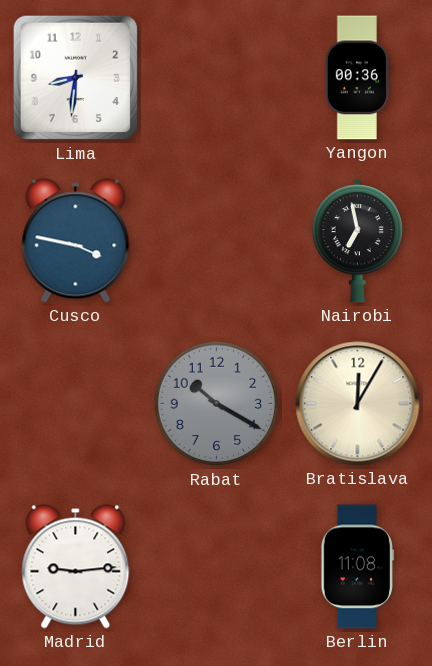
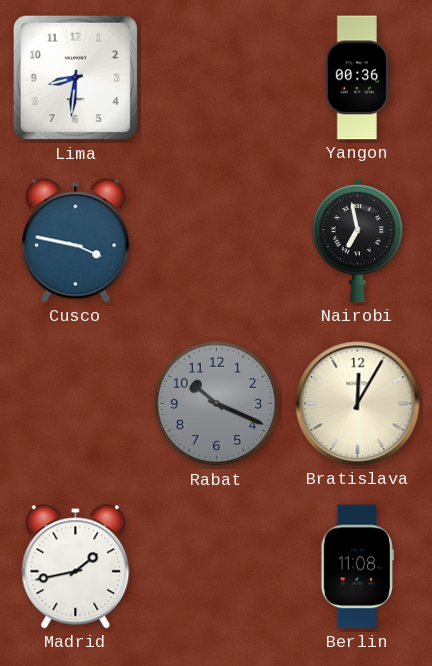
Rabat: 10:20 -> 10:19
Madrid: 9:14 -> 1:43
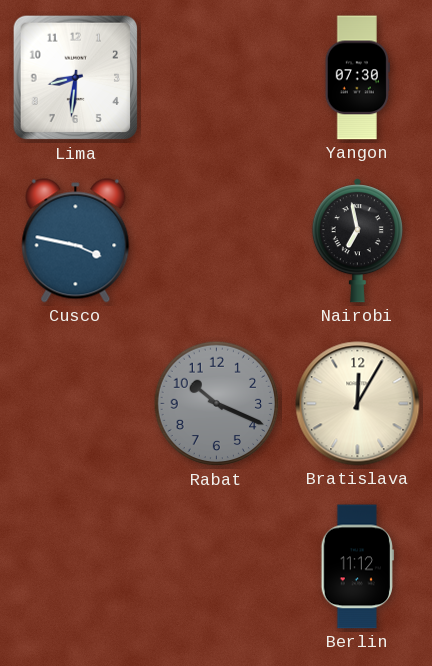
Yangon: 00:36 -> 07:30
Madrid: 1:43 -> none
Berlin: 11:08 -> 11:12
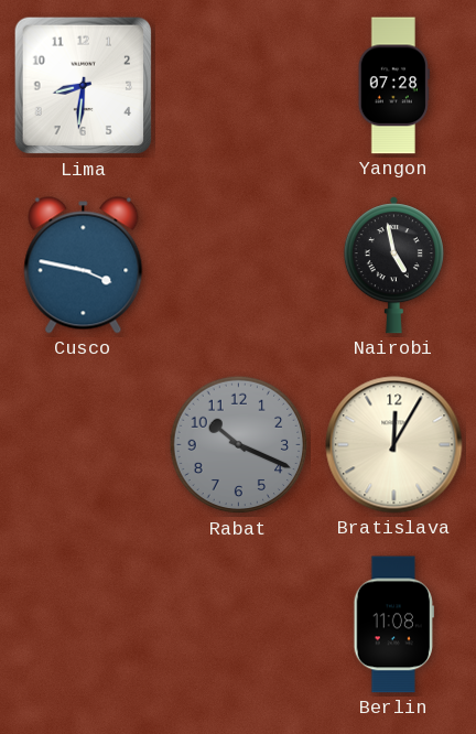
Yangon: 07:30 -> 07:28
Nairobi: 6:58 -> 4:58
Berlin: 11:12 -> 11:08
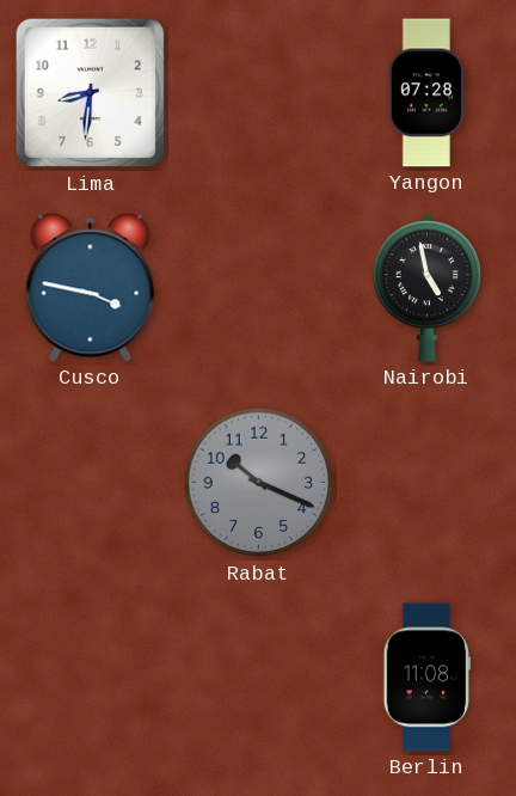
Bratislava: 12:05 -> none
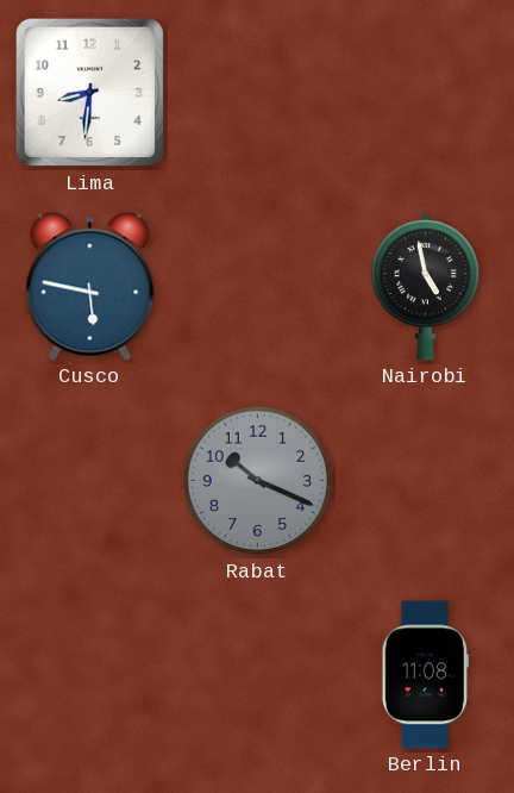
Yangon: 07:28 -> none
Cusco: 3:47 -> 5:47
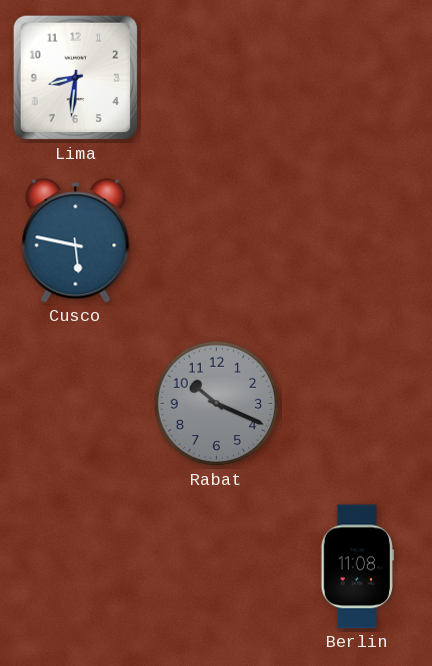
Nairobi: 4:58 -> none
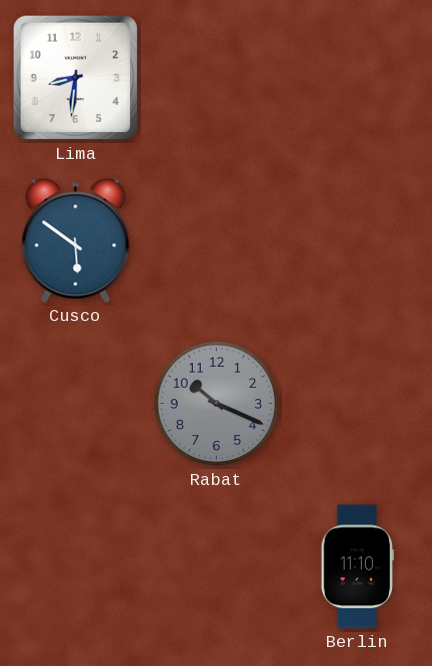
Cusco: 5:47 -> 5:51
Berlin: 11:08 -> 11:10
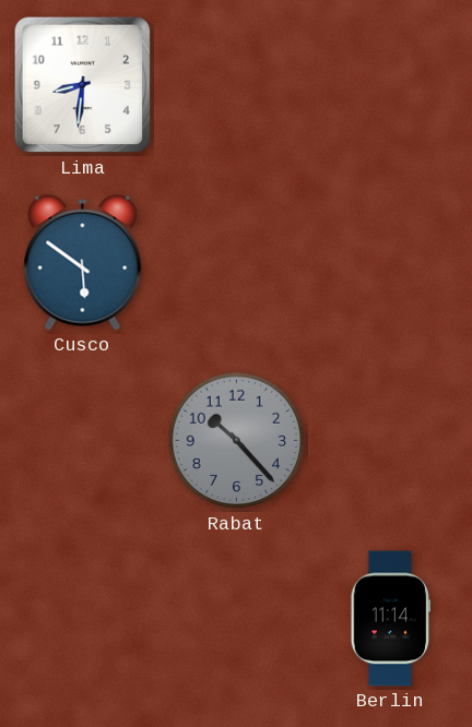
Rabat: 10:19 -> 10:23
Berlin: 11:10 -> 11:14
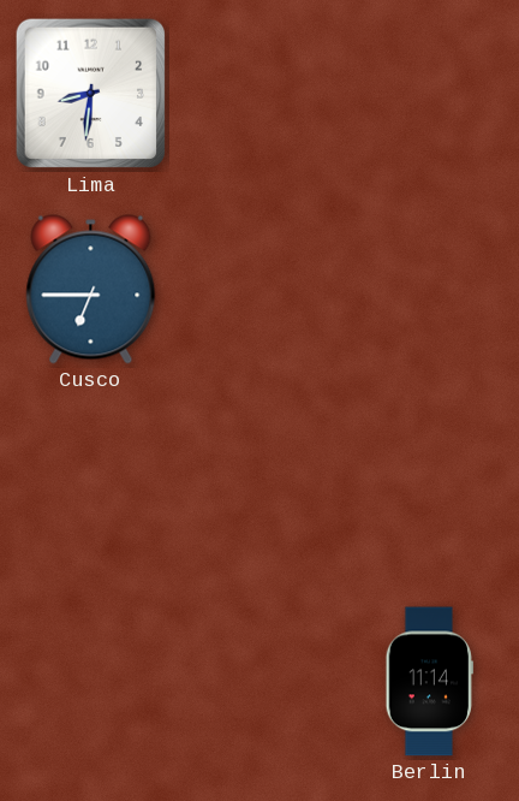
Cusco: 5:51 -> 6:45
Rabat: 10:23 -> none
